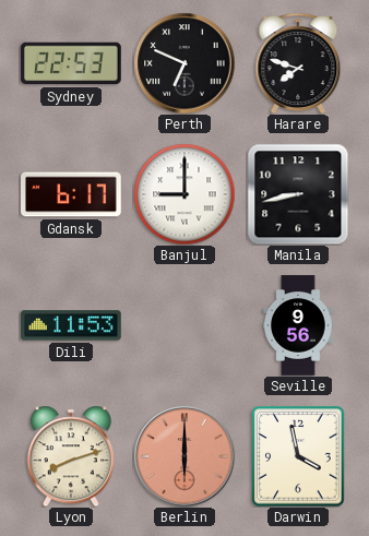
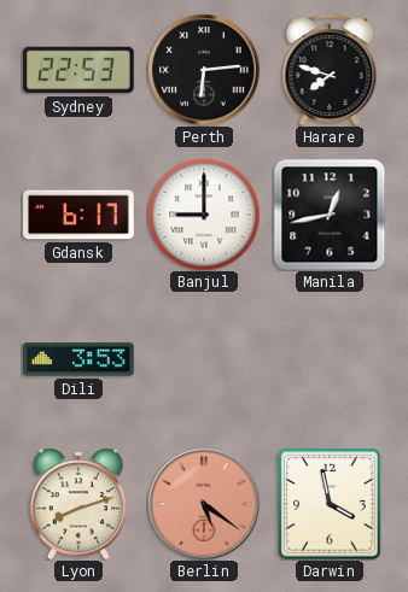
Perth: 6:49 -> 6:14
Manila: 8:43 -> 12:43
Dili: 11:53 -> 3:53
Seville: 9:56 -> none
Berlin: 6:00 -> 5:21
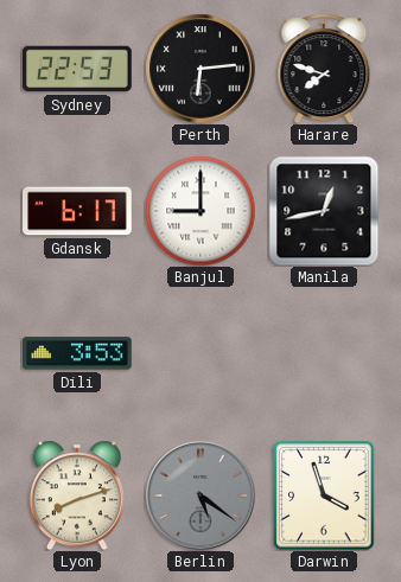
Berlin dial: salmon -> grey
Darwin: 3:58 -> 3:57
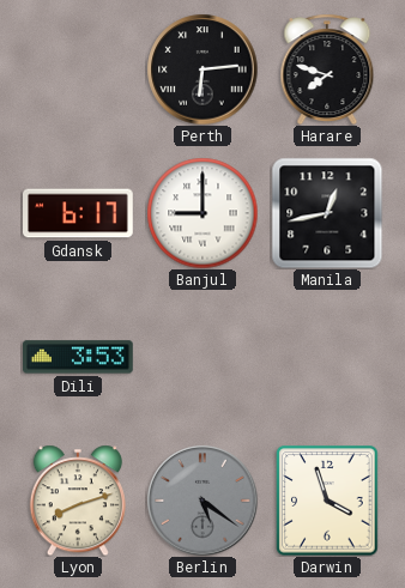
Sydney: 22:53 -> none
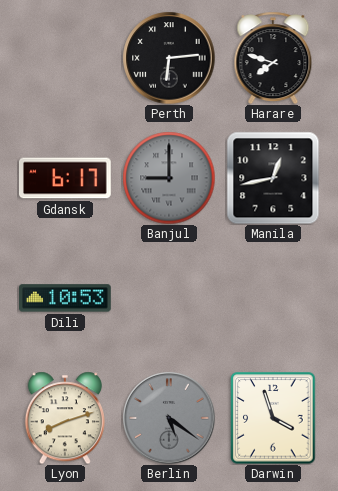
Banjul dial: white -> grey
Dili: 3:53 -> 10:53
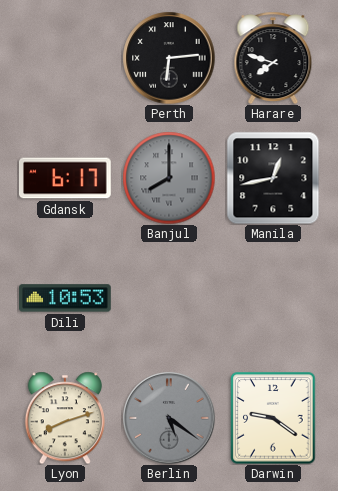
Banjul: 9:00 -> 8:00
Darwin: 3:57 -> 9:21
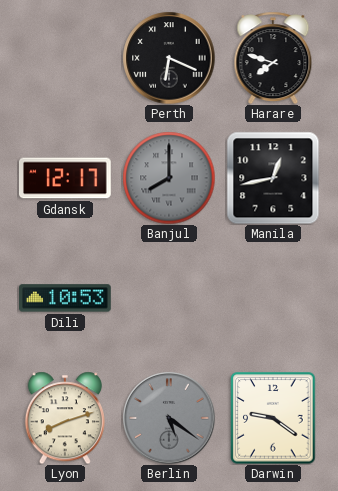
Perth: 6:14 -> 6:19
Gdansk: 6:17 -> 12:17
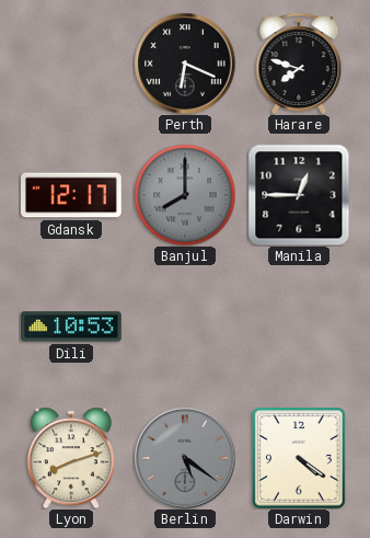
Manila: 12:43 -> 12:45
Darwin: 9:21 -> 4:21
